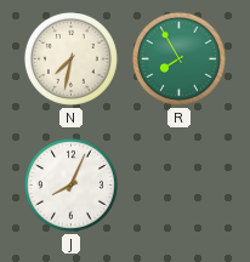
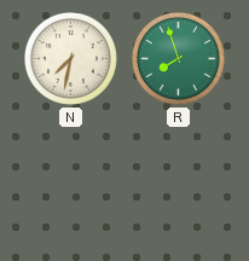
R: 7:55 -> 7:57
J: 8:04 -> none
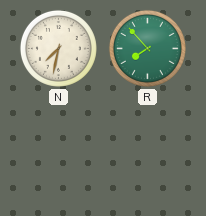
R: 7:57 -> 7:53
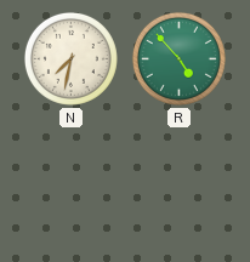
R: 7:53 -> 4:53
